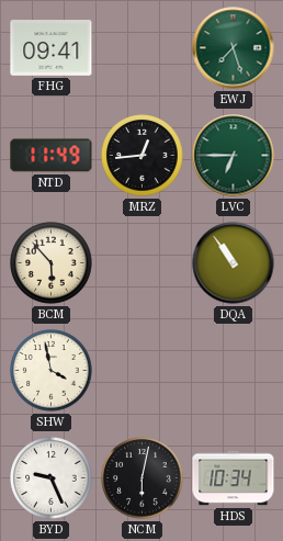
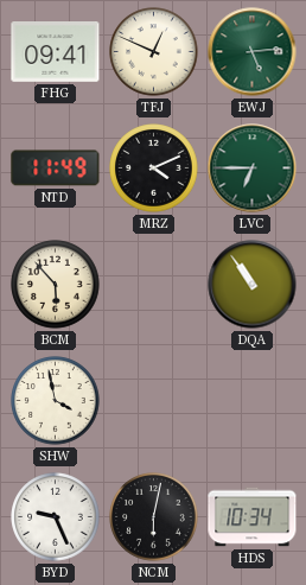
TFJ: none -> 12:49
EWJ: 7:27 -> 5:14
MRZ: 12:44 -> 4:11
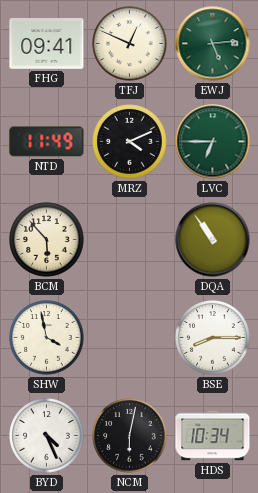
BSE: none -> 8:15
BYD: 9:26 -> 4:26
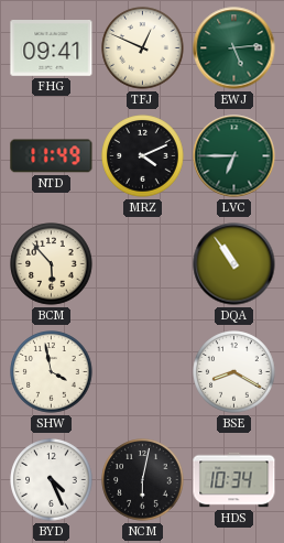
BSE: 8:15 -> 8:20
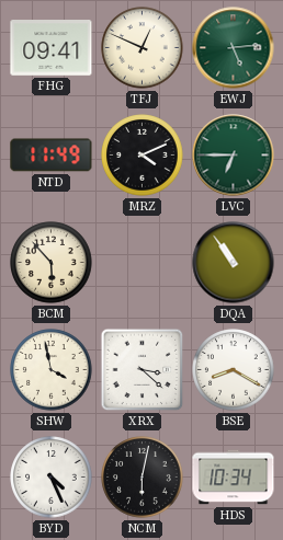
XRX: none -> 3:22
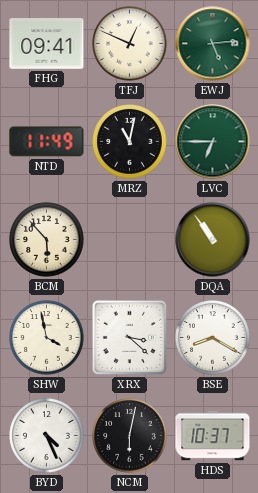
MRZ: 4:11 -> 11:02
HDS: 10:34 -> 10:37
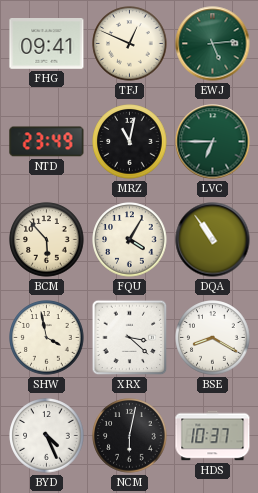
NTD: 11:49 -> 23:49
FQU: none -> 4:05
